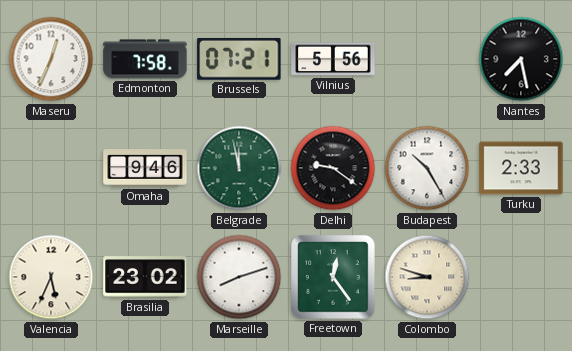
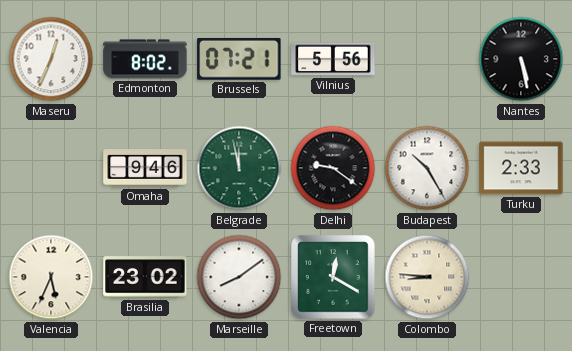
Edmonton: 7:58 -> 8:02
Nantes: 7:28 -> 5:28
Marseille: 8:12 -> 8:09
Freetown: 12:24 -> 12:20
Colombo: 8:48 -> 8:46
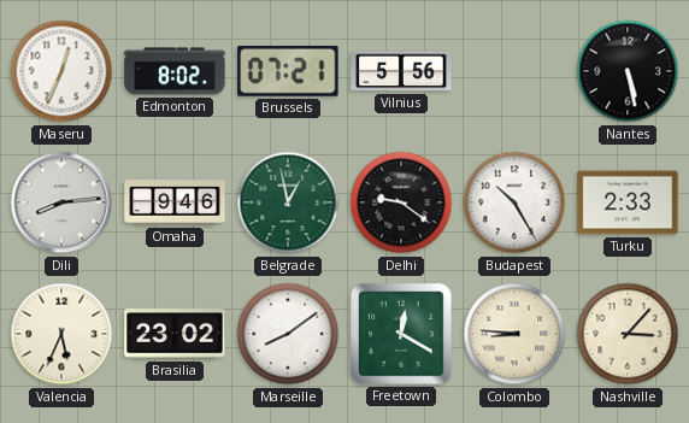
Dili: none -> 8:14
Belgrade: 11:58 -> 12:58
Nashville: none -> 3:07
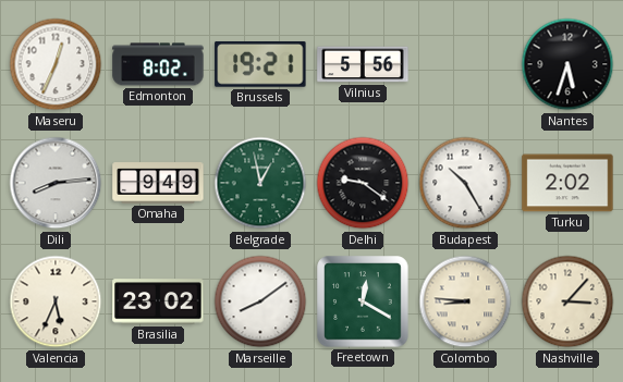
Brussels: 07:21 -> 19:21
Nantes: 5:28 -> 5:33
Omaha: 9:46 -> 9:49
Turku: 2:33 -> 2:02
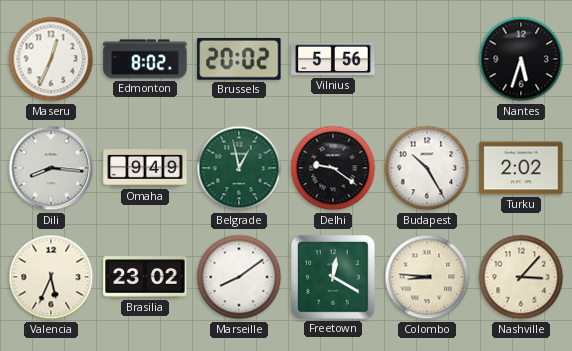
Brussels: 19:21 -> 20:02
Dili: 8:14 -> 8:16
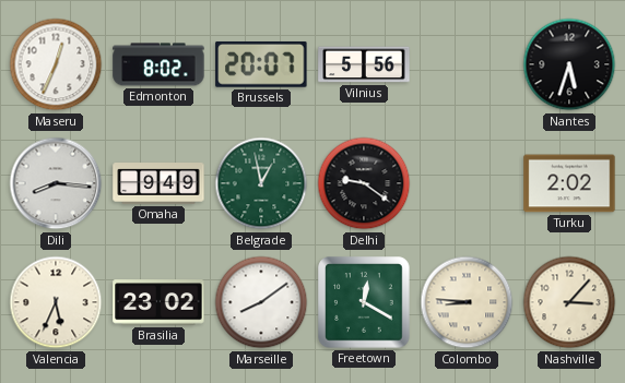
Brussels: 20:02 -> 20:07
Budapest: 10:25 -> none
